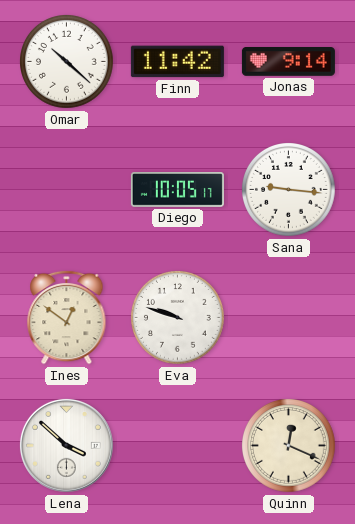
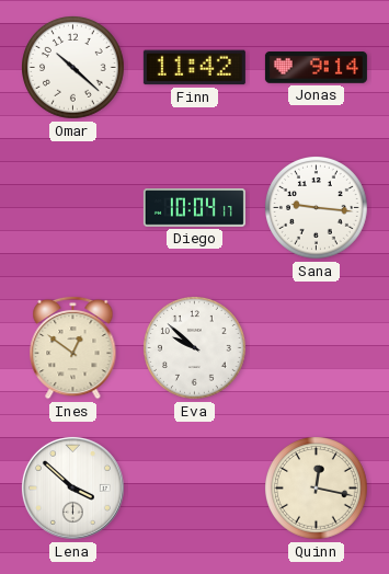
Diego: 10:05 -> 10:04
Eva: 9:48 -> 9:52
Quinn: 12:19 -> 12:17
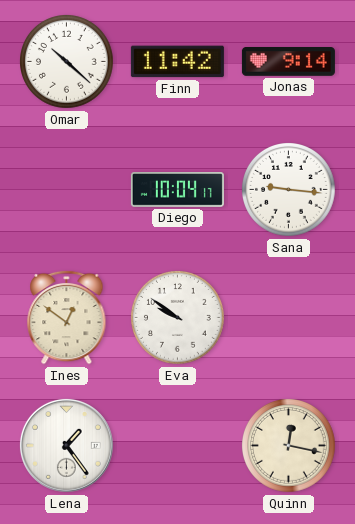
Eva: 9:52 -> 9:51
Lena: 3:52 -> 1:24
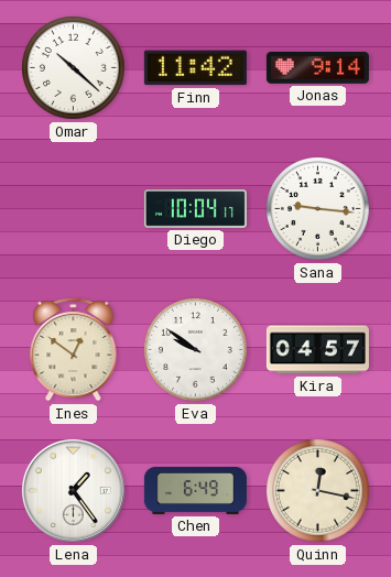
Kira: none -> 04:57
Chen: none -> 6:49
